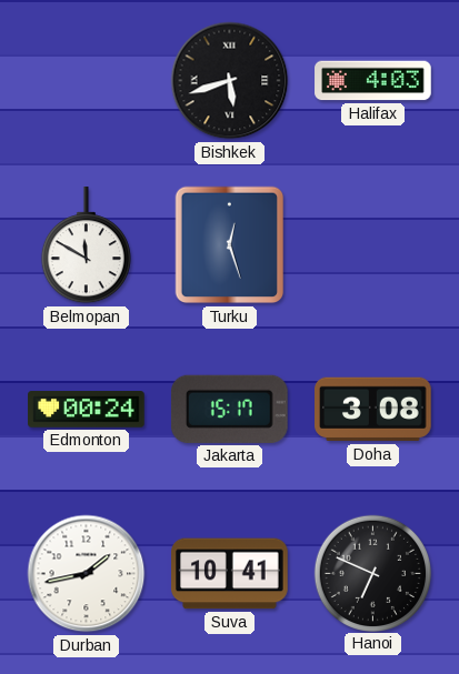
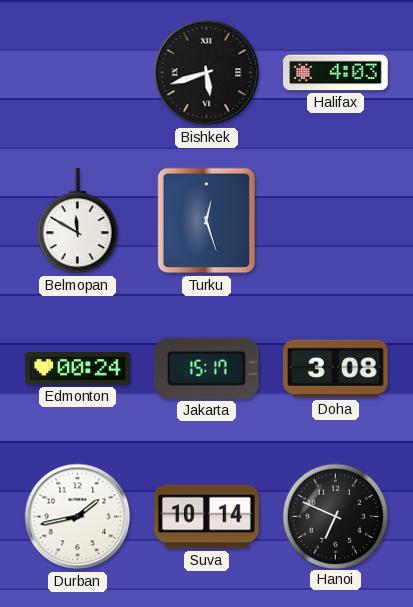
Suva: 10:41 -> 10:14
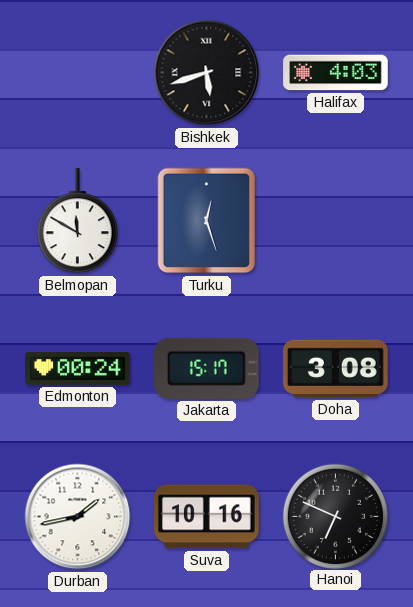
Suva: 10:14 -> 10:16
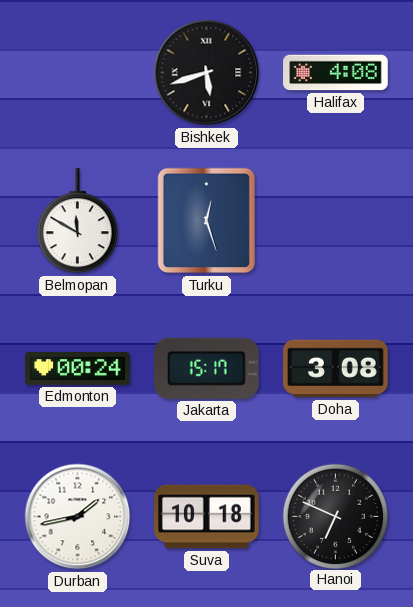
Halifax: 4:03 -> 4:08
Suva: 10:16 -> 10:18
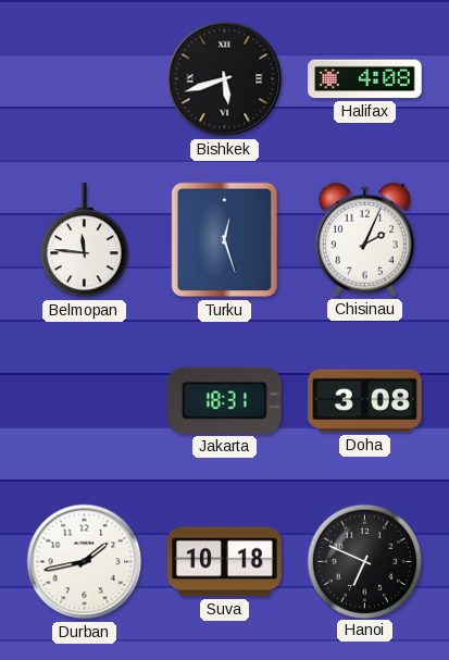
Belmopan: 11:50 -> 11:46
Chisinau: none -> 2:04
Edmonton: 00:24 -> none
Jakarta: 15:17 -> 18:31
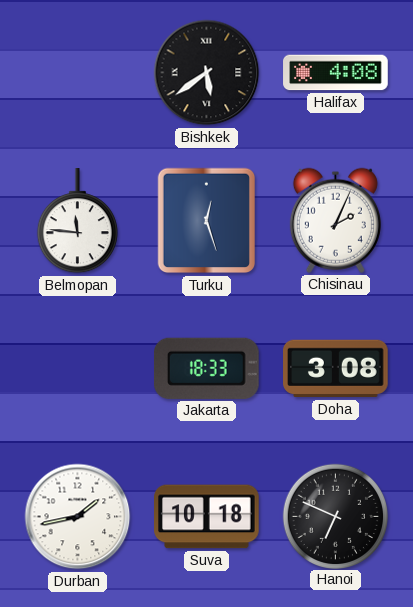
Bishkek: 5:42 -> 5:39
Jakarta: 18:31 -> 18:33
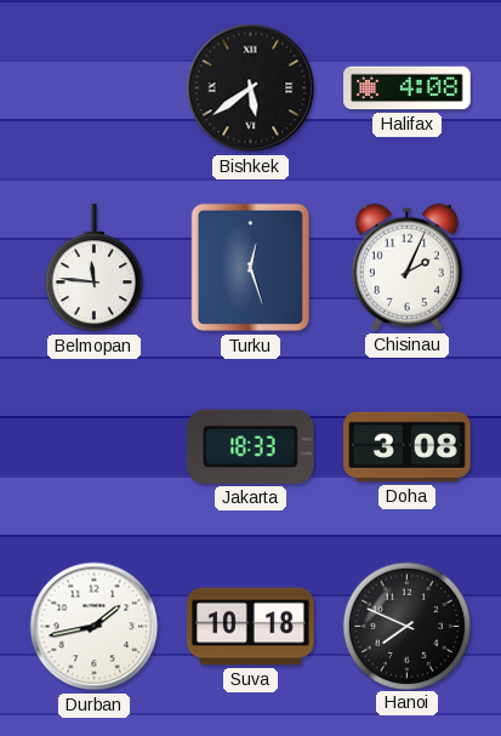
Hanoi: 6:49 -> 7:49
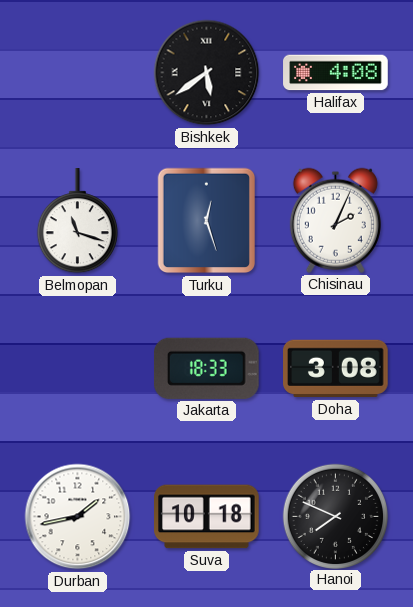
Belmopan: 11:46 -> 11:18
